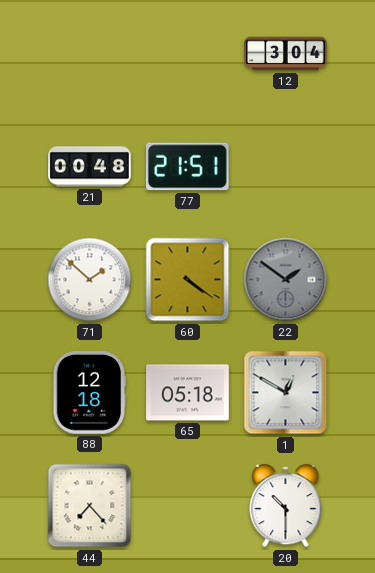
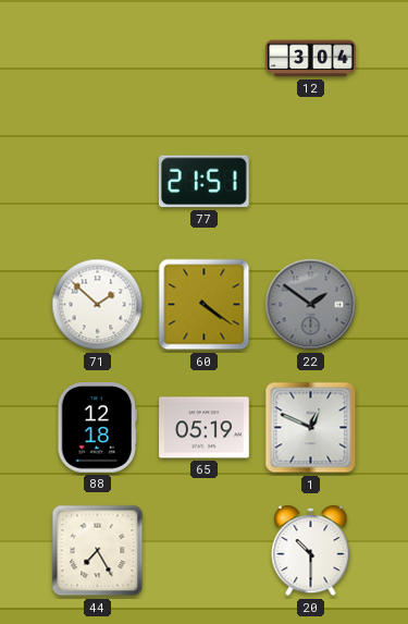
21: 00:48 -> none
65: 05:18 -> 05:19
1: 12:50 -> 12:49
44: 7:23 -> 7:25
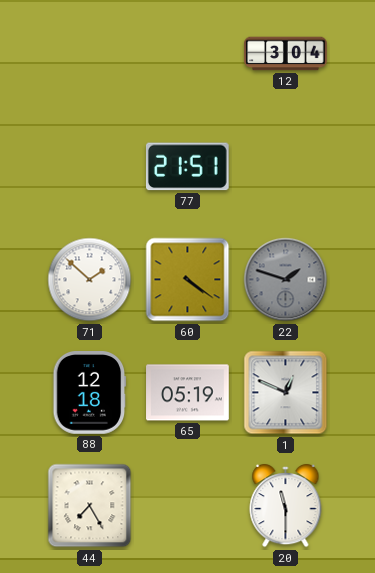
22: 1:51 -> 1:48
20: 10:30 -> 11:30
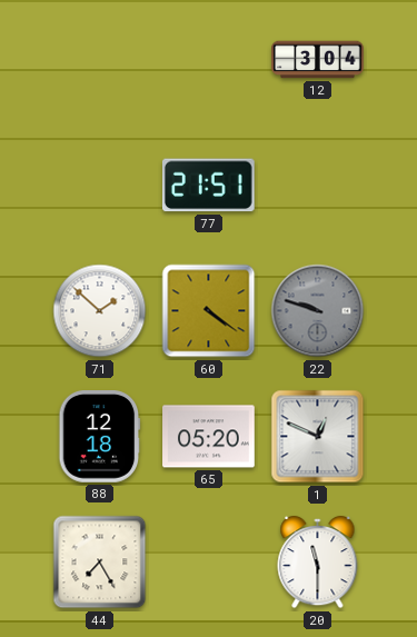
22: 1:48 -> 9:48
65: 05:19 -> 05:20
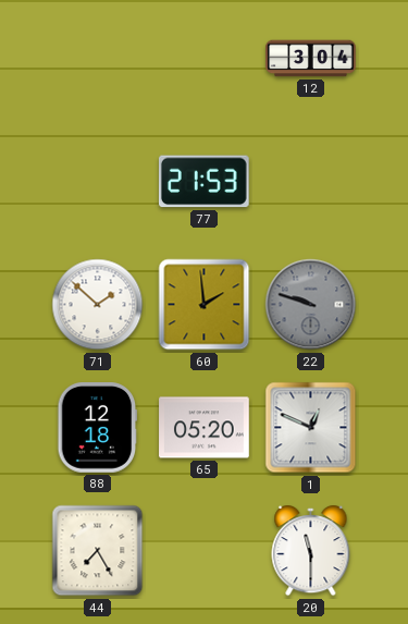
77: 21:51 -> 21:53
60: 4:21 -> 1:59
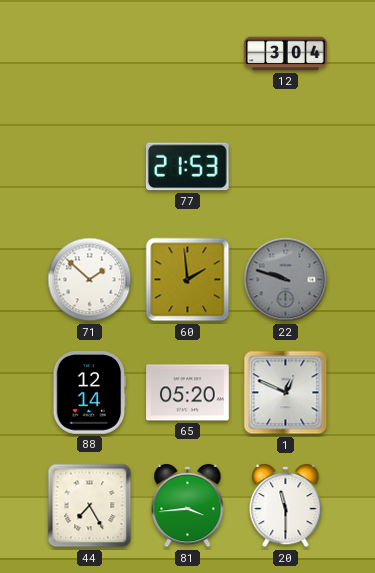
88: 12:18 -> 12:14
81: none -> 3:44
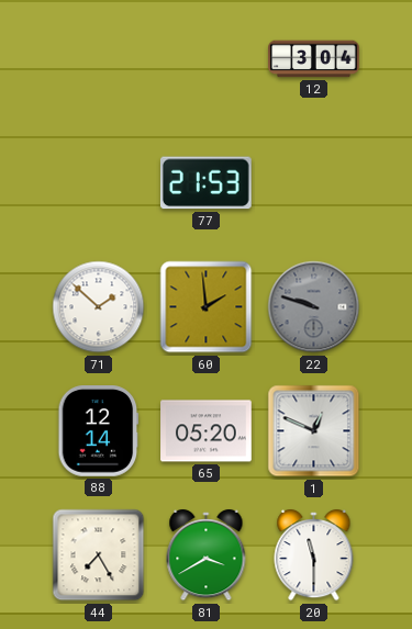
81: 3:44 -> 3:40
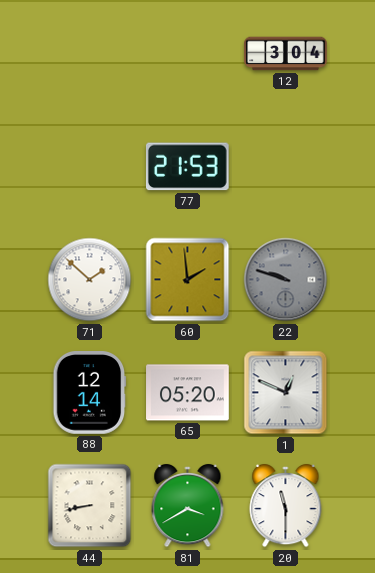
44: 7:25 -> 8:43
